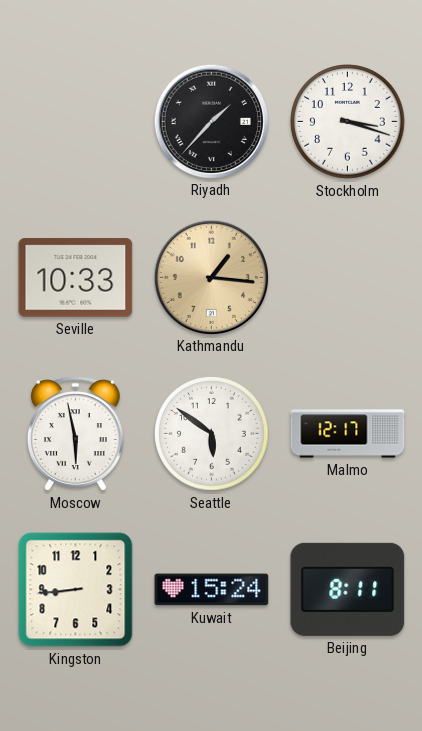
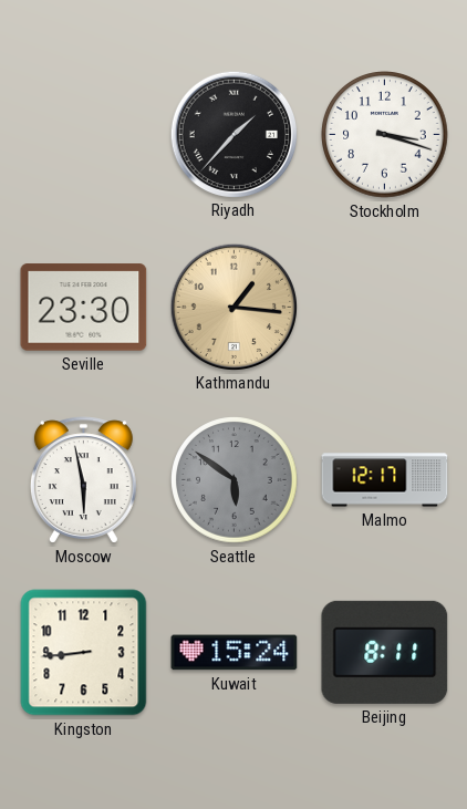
Seville: 10:33 -> 23:30
Seattle dial: white -> grey
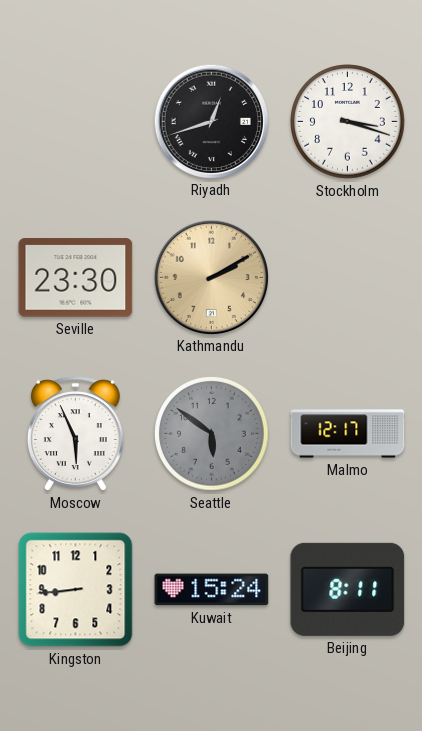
Riyadh: 1:37 -> 12:42
Kathmandu: 1:16 -> 2:10
Moscow: 5:58 -> 5:56
